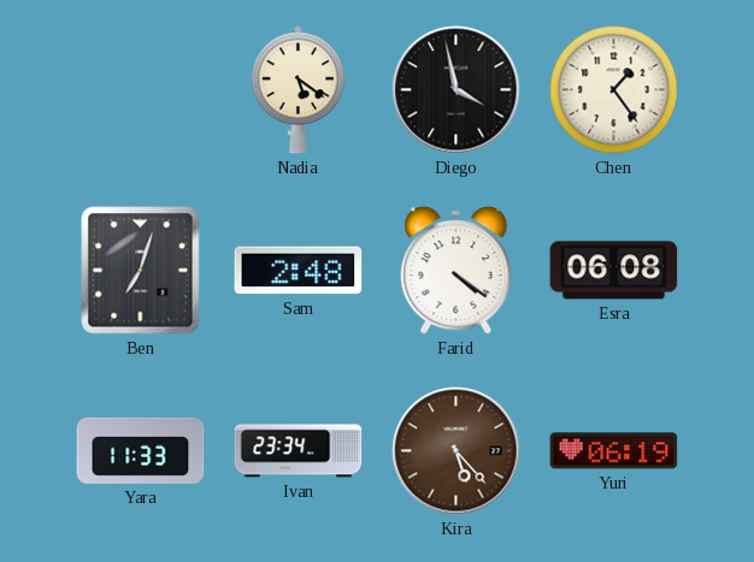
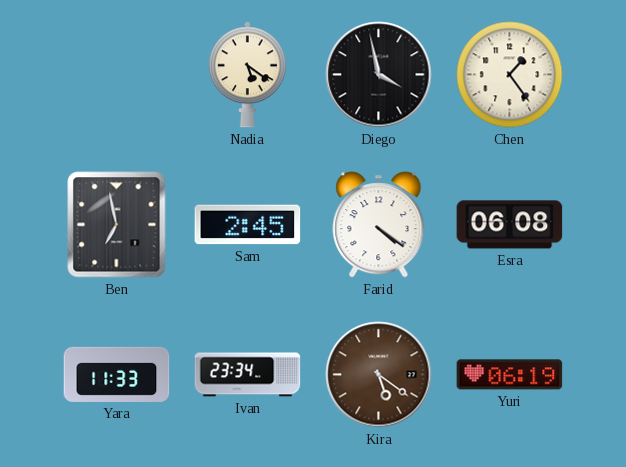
Ben: 7:03 -> 6:58
Sam: 2:48 -> 2:45
Kira: 5:23 -> 5:21
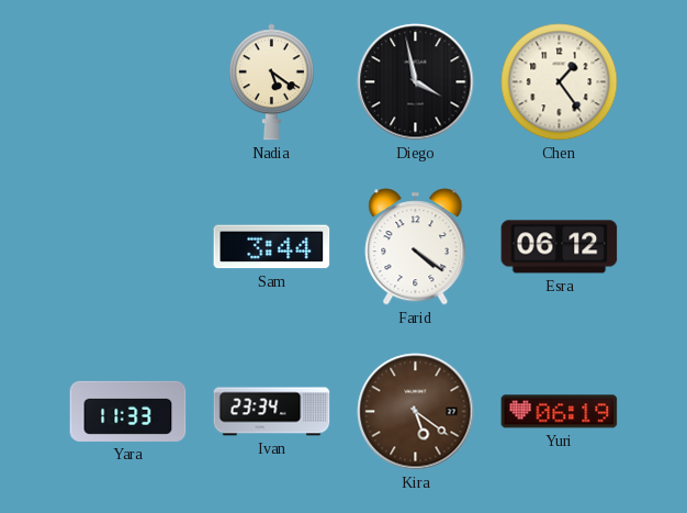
Ben: 6:58 -> none
Sam: 2:45 -> 3:44
Esra: 06:08 -> 06:12
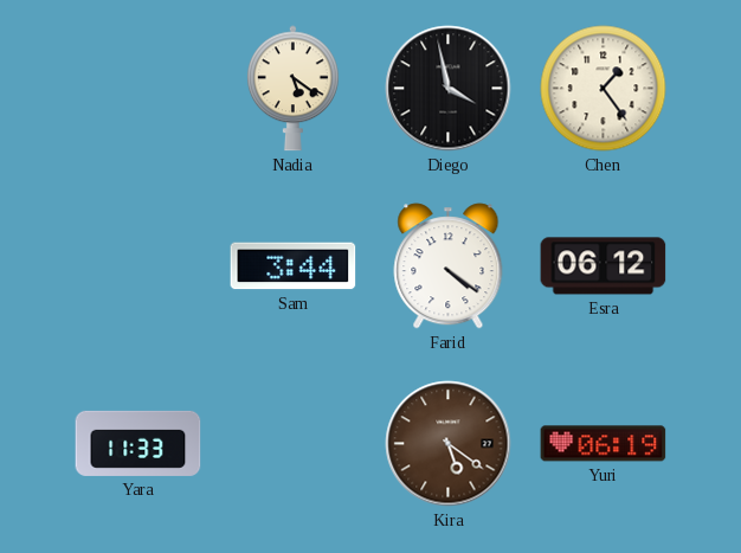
Ivan: 23:34 -> none
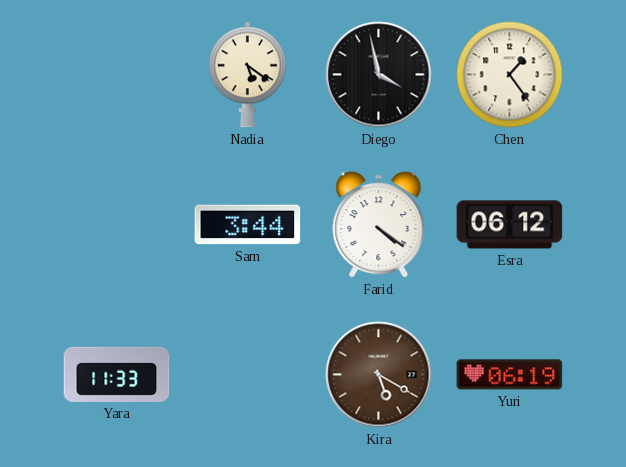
Kira: 5:21 -> 5:20
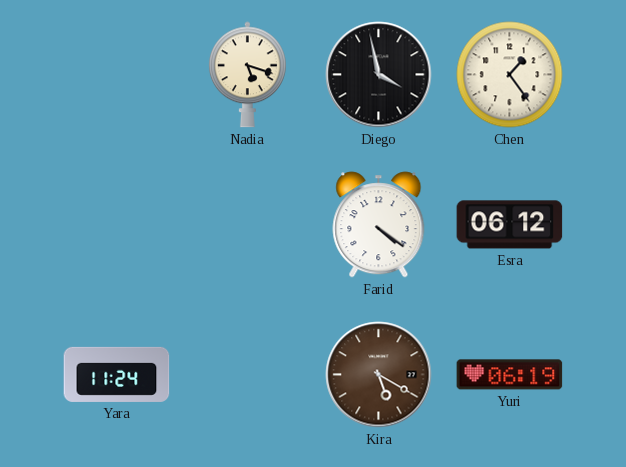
Nadia: 5:21 -> 5:18
Sam: 3:44 -> none
Yara: 11:33 -> 11:24
